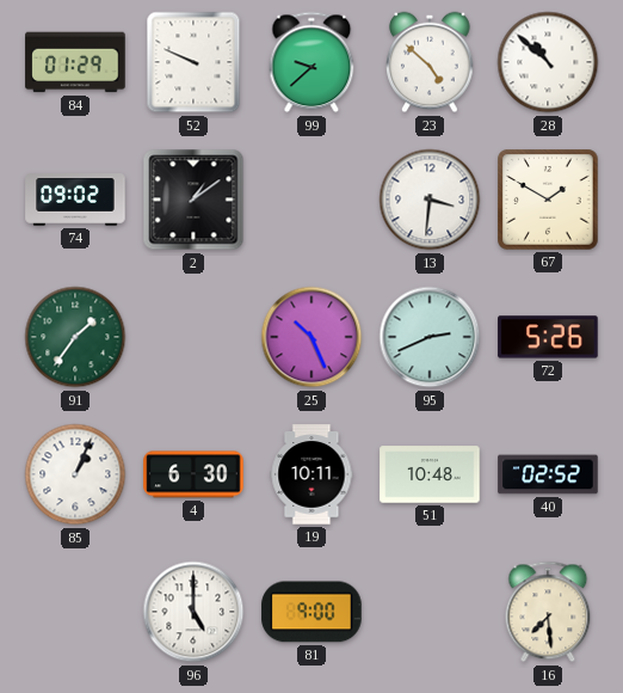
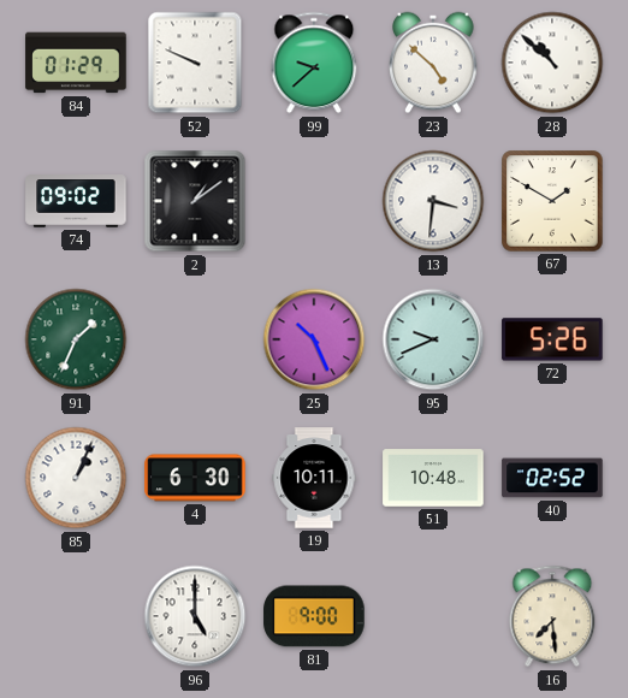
91: 1:36 -> 1:34
95: 2:41 -> 9:41
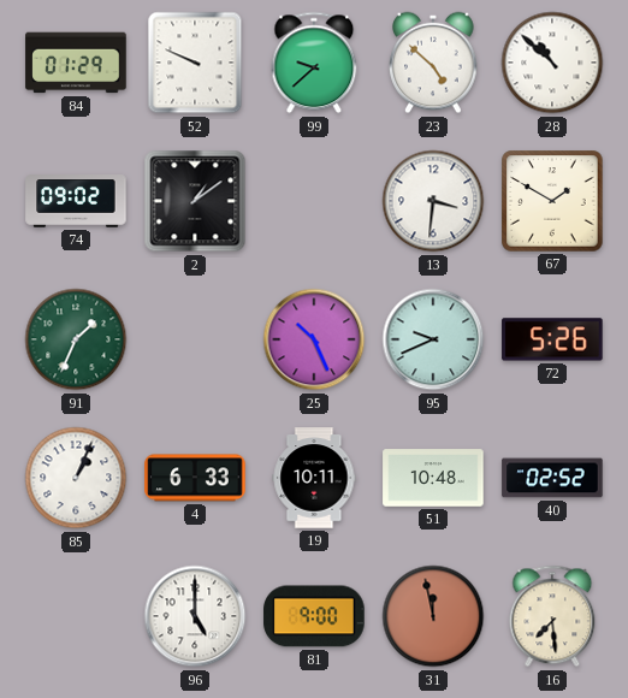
4: 6:30 -> 6:33
31: none -> 11:58
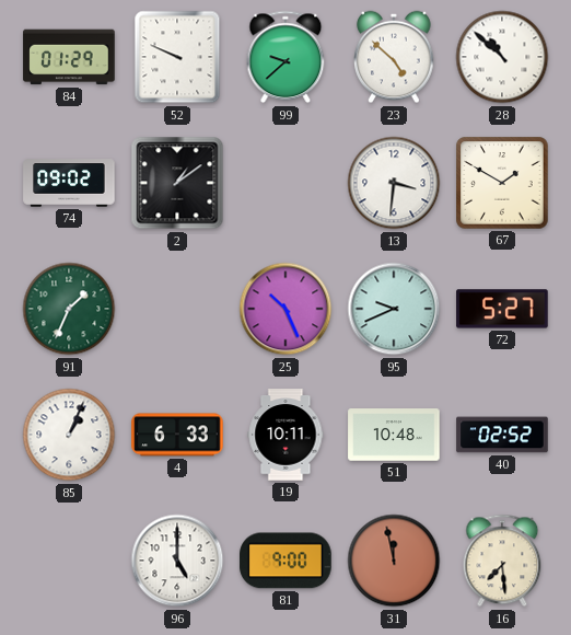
72: 5:26 -> 5:27
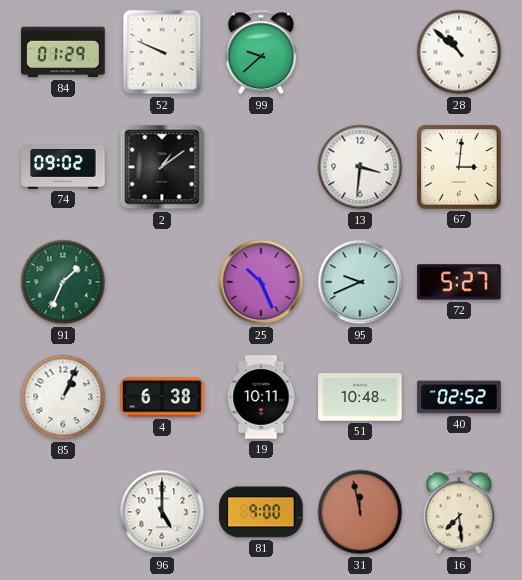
23: 4:52 -> none
67: 1:50 -> 3:01
4: 6:33 -> 6:38
